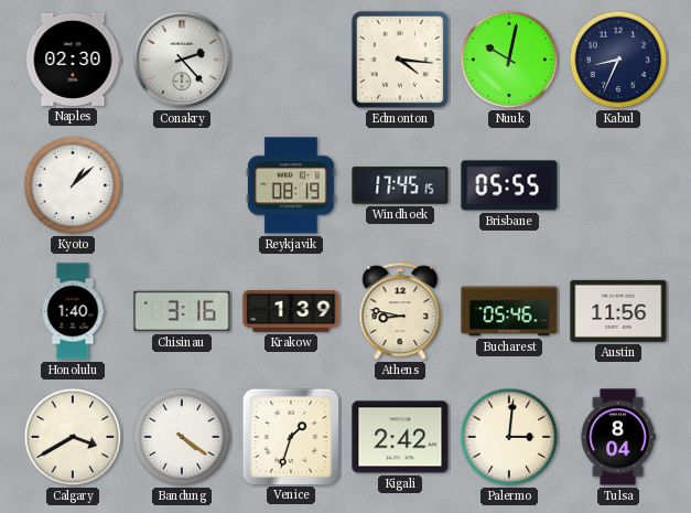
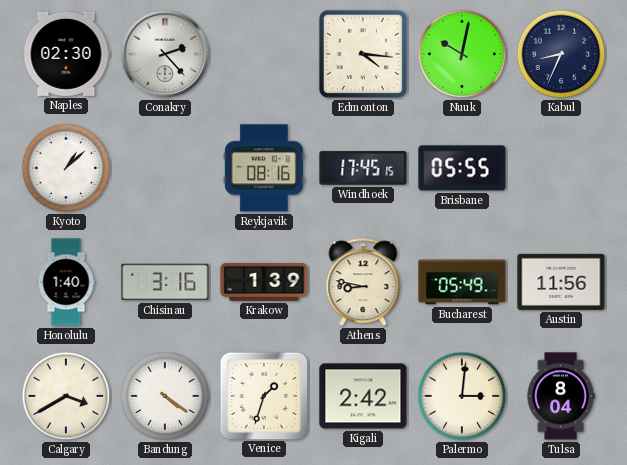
Reykjavik: 08:19 -> 08:16
Bucharest: 05:46 -> 05:49
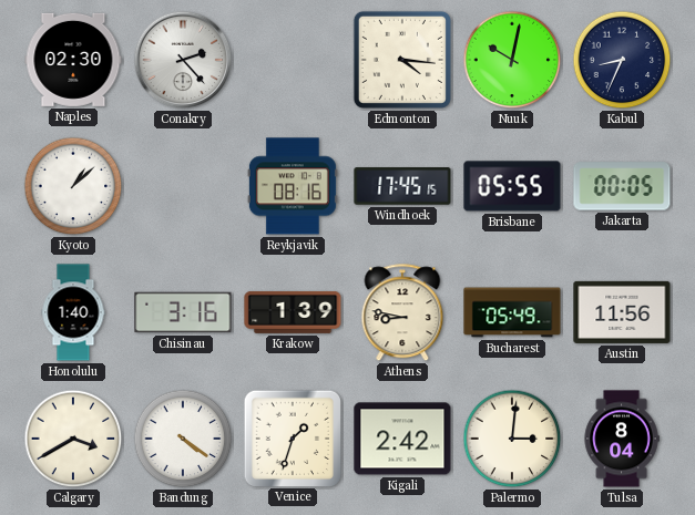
Jakarta: none -> 00:05
